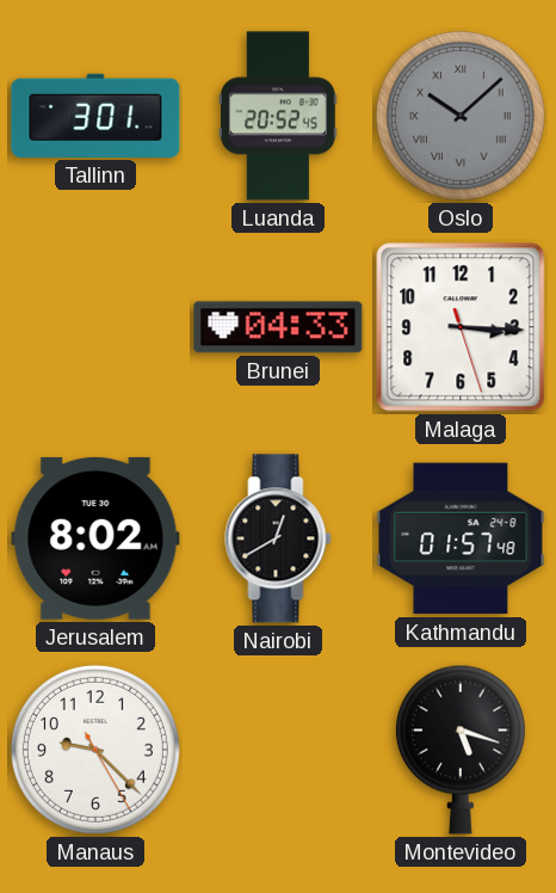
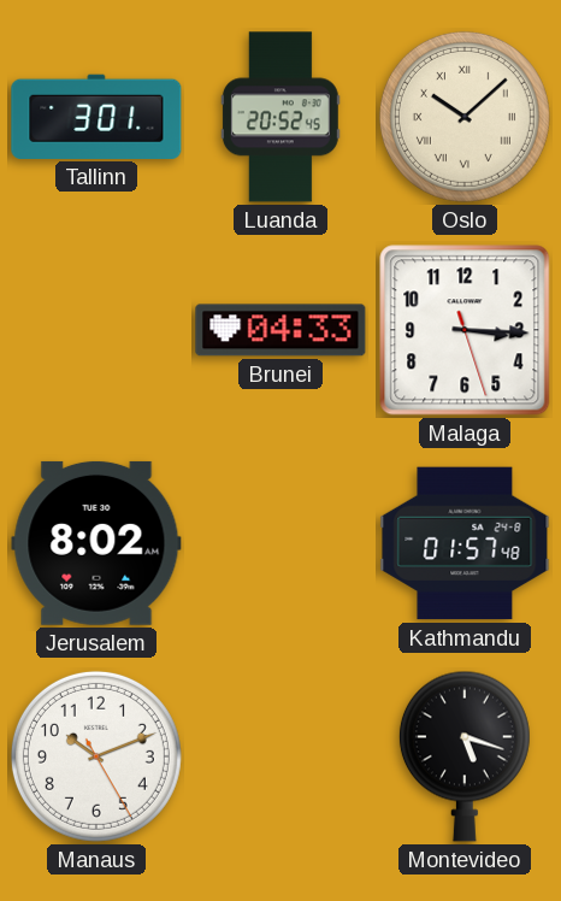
Oslo dial: grey -> cream
Nairobi: 12:40 -> none
Manaus: 9:22 -> 10:11
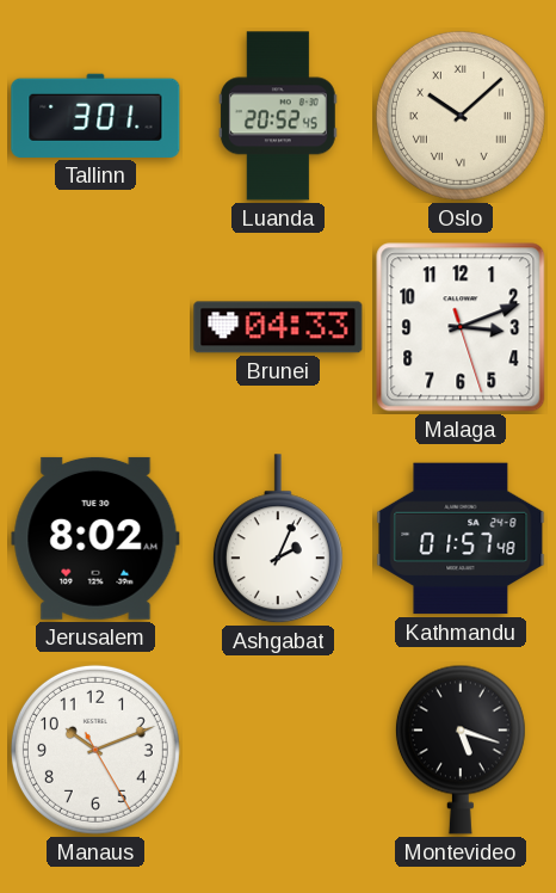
Malaga: 3:15 -> 3:11
Ashgabat: none -> 2:04
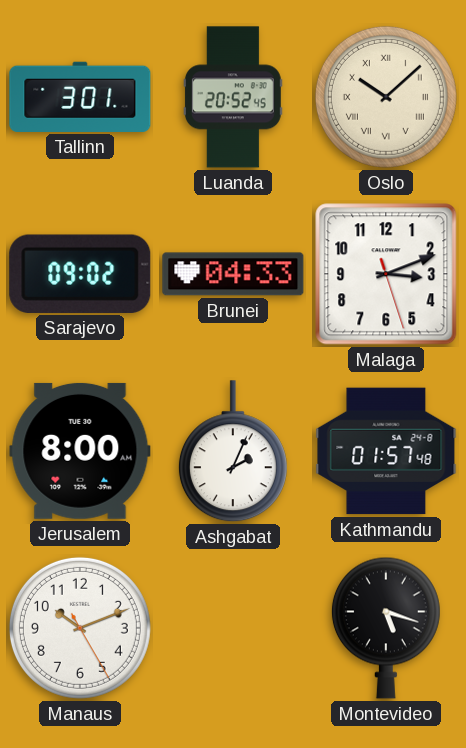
Sarajevo: none -> 09:02
Jerusalem: 8:02 -> 8:00
